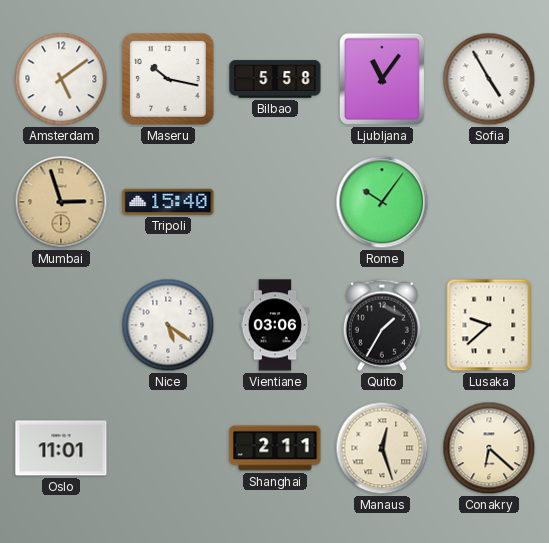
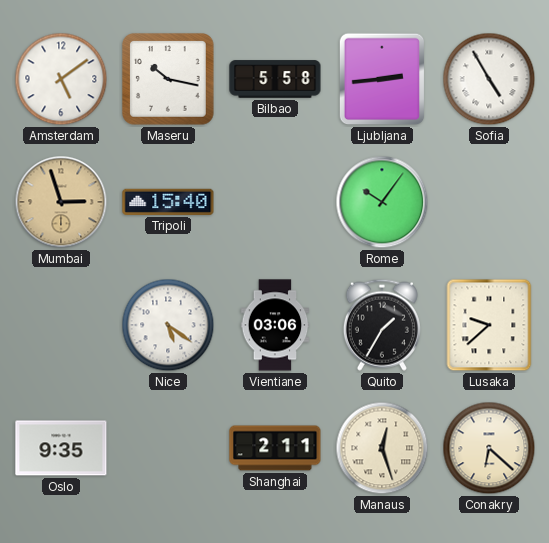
Ljubljana: 11:06 -> 2:44
Oslo: 11:01 -> 9:35
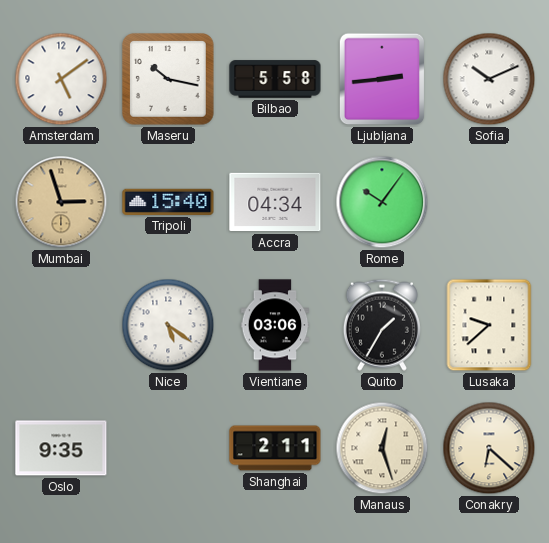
Sofia: 4:55 -> 10:11
Accra: none -> 04:34
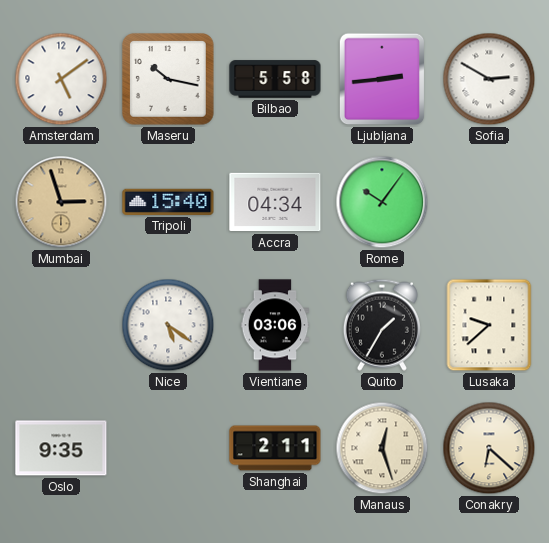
Sofia: 10:11 -> 2:50
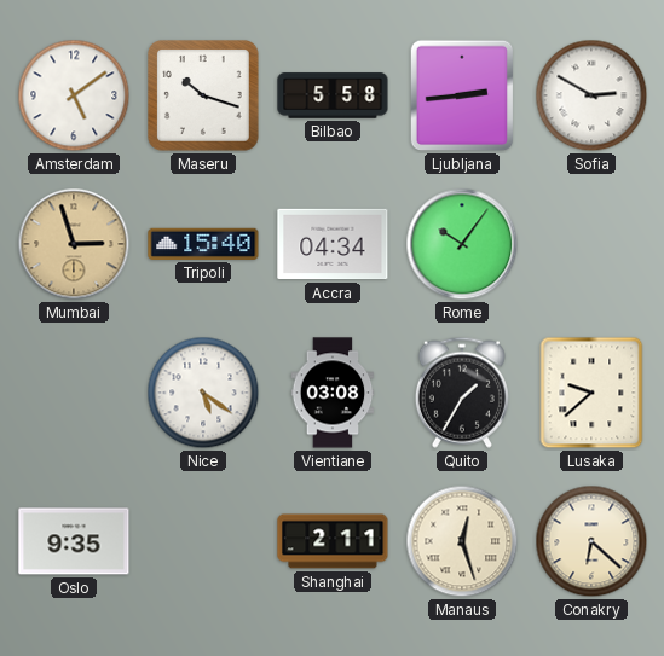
Maseru: 10:17 -> 10:18
Vientiane: 03:06 -> 03:08
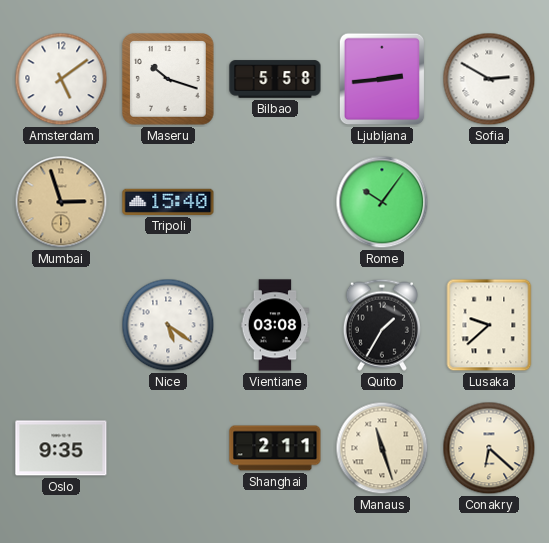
Accra: 04:34 -> none
Manaus: 12:27 -> 11:27
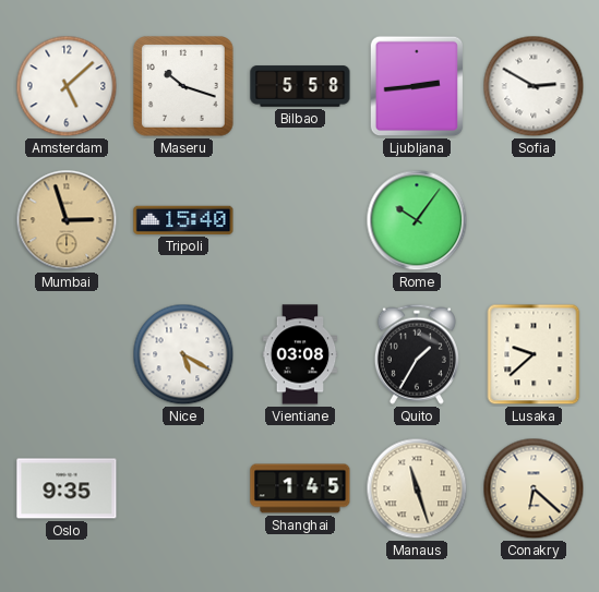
Amsterdam: 5:09 -> 5:08
Nice: 5:21 -> 5:20
Shanghai: 2:11 -> 1:45
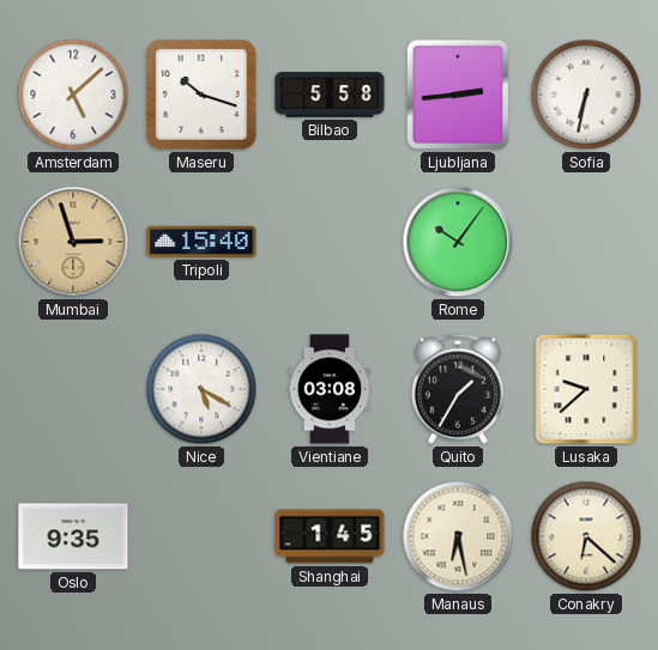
Sofia: 2:50 -> 6:32
Manaus: 11:27 -> 6:28
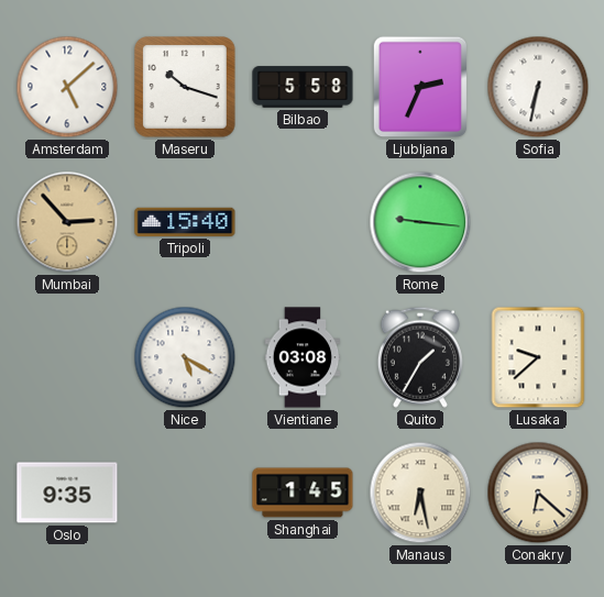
Ljubljana: 2:44 -> 2:34
Mumbai: 2:57 -> 2:53
Rome: 10:06 -> 9:16
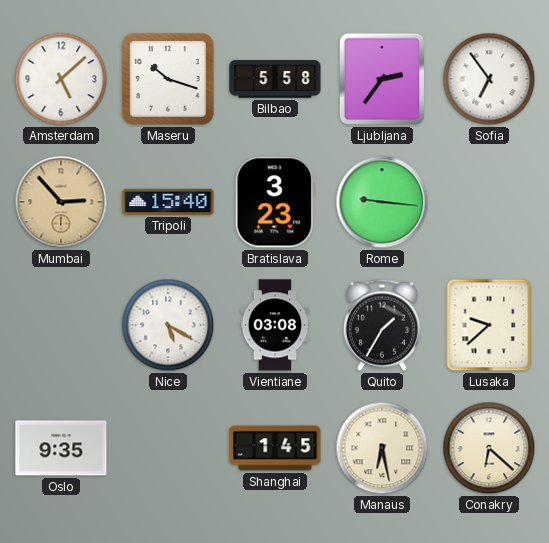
Ljubljana: 2:34 -> 2:36
Sofia: 6:32 -> 6:54
Bratislava: none -> 3:23
